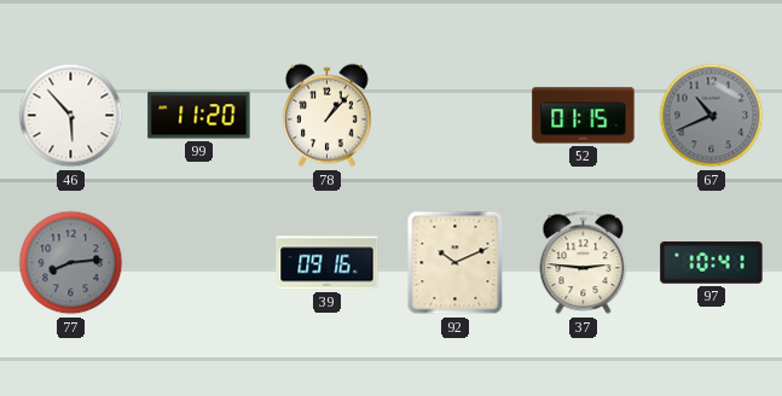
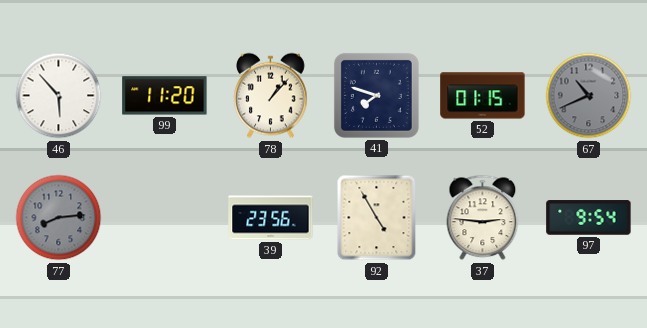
41: none -> 7:48
39: 09:16 -> 23:56
92: 10:11 -> 4:55
97: 10:41 -> 9:54
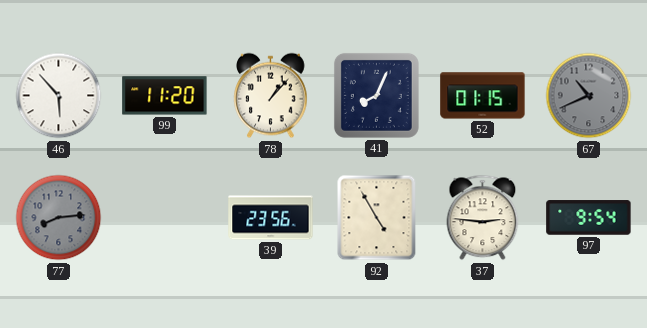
41: 7:48 -> 8:04
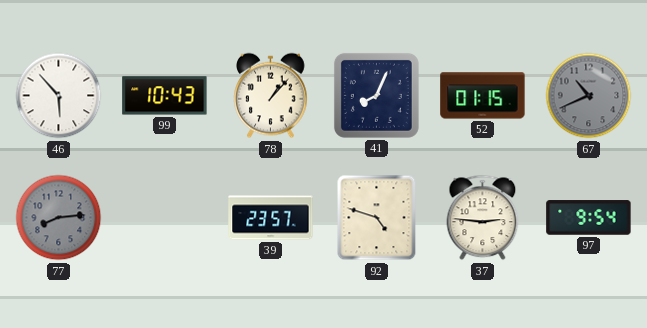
99: 11:20 -> 10:43
39: 23:56 -> 23:57
92: 4:55 -> 4:48
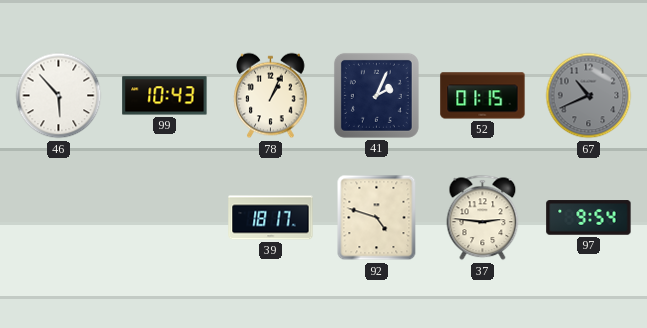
78: 1:07 -> 1:04
41: 8:04 -> 2:04
77: 8:14 -> none
39: 23:57 -> 18:17
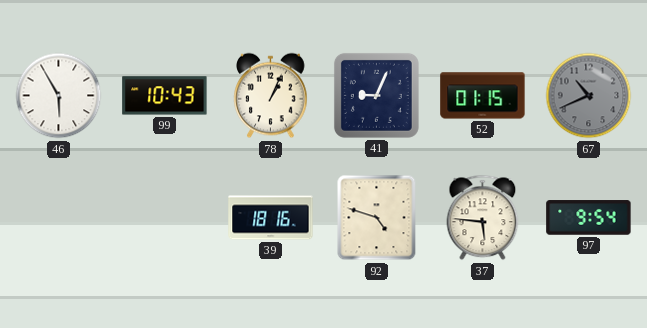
46: 5:53 -> 5:55
41: 2:04 -> 9:04
39: 18:17 -> 18:16
37: 2:46 -> 5:46
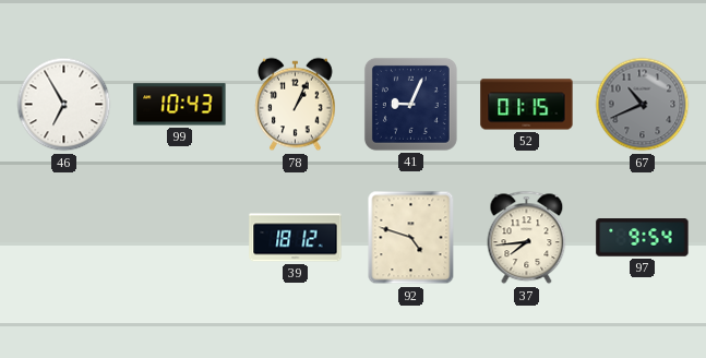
46: 5:55 -> 6:55
39: 18:16 -> 18:12
37: 5:46 -> 7:44
